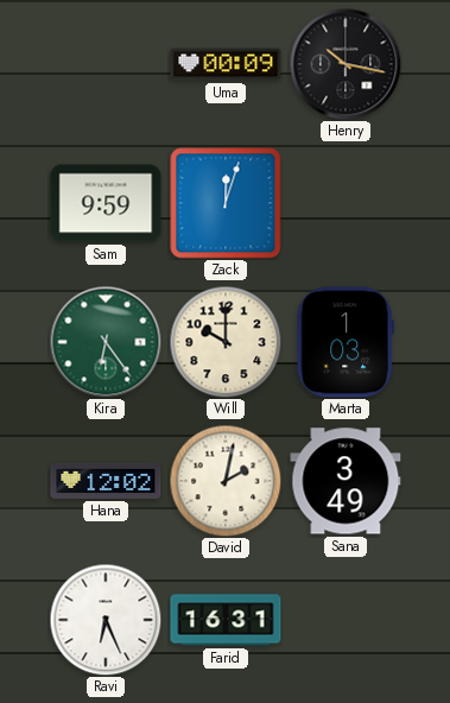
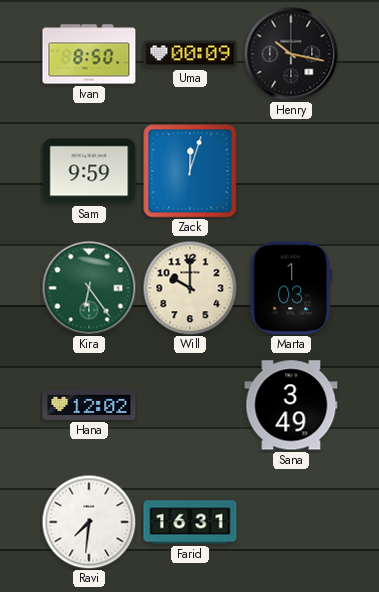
Ivan: none -> 8:50
David: 2:02 -> none
Ravi: 6:26 -> 7:31
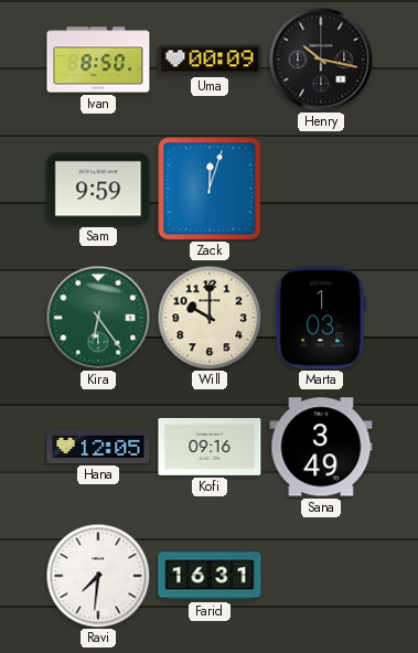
Hana: 12:02 -> 12:05
Kofi: none -> 09:16
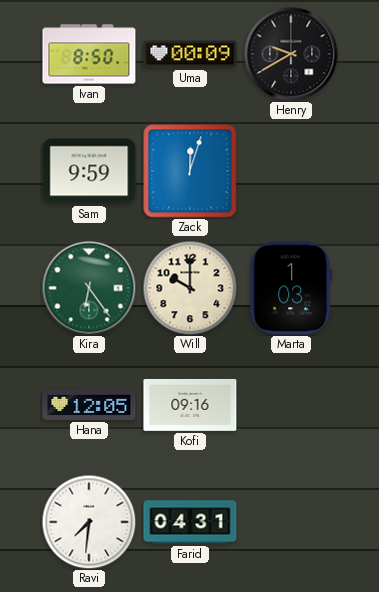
Henry: 10:17 -> 9:40
Sana: 3:49 -> none
Farid: 16:31 -> 04:31
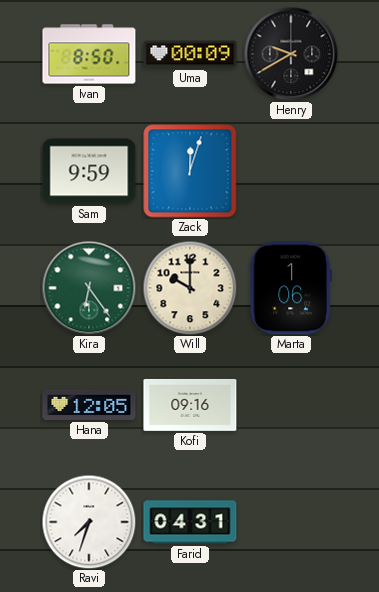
Marta: 1:03 -> 1:06
Ravi: 7:31 -> 7:33
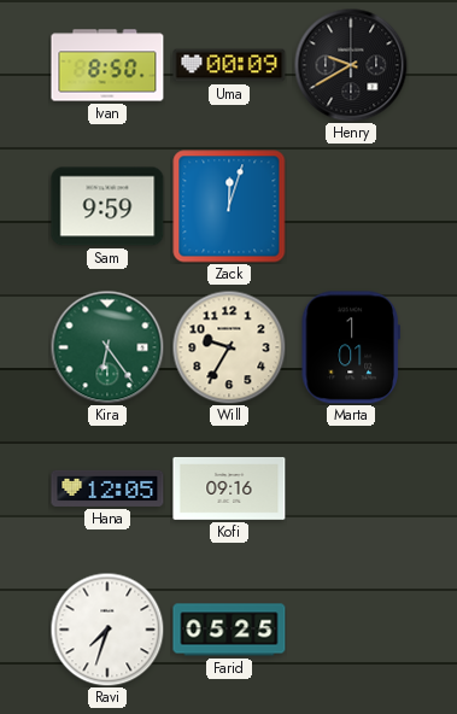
Will: 10:00 -> 9:35
Marta: 1:06 -> 1:01
Farid: 04:31 -> 05:25
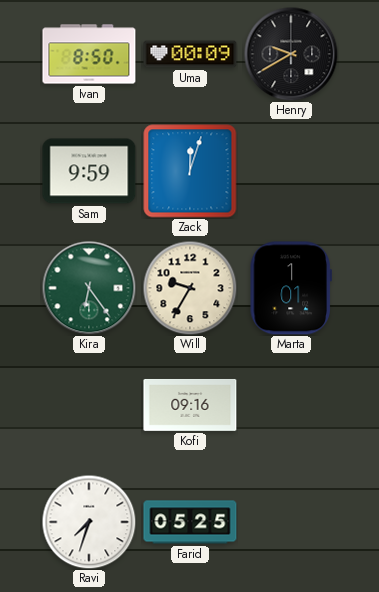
Hana: 12:05 -> none
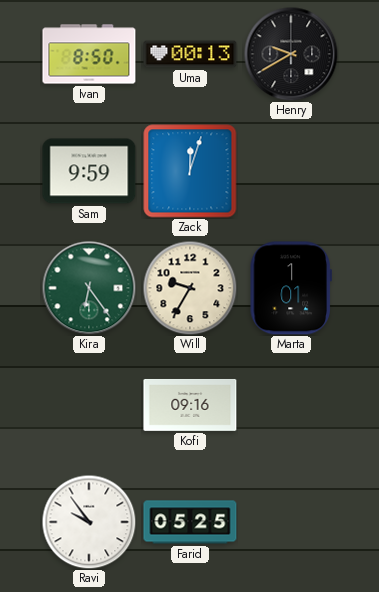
Uma: 00:09 -> 00:13
Ravi: 7:33 -> 9:54
